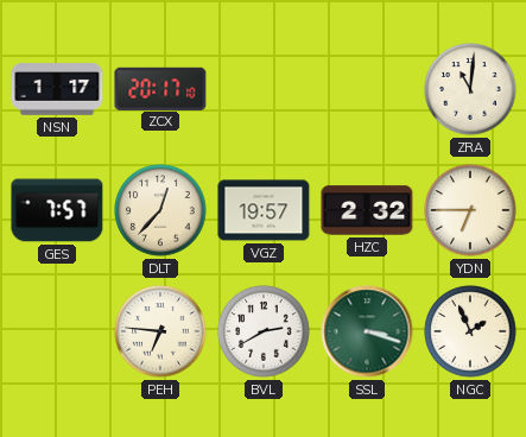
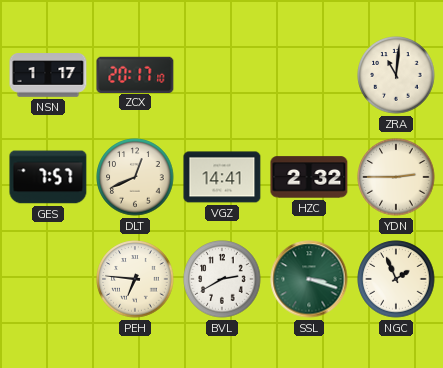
DLT: 12:37 -> 12:41
VGZ: 19:57 -> 14:41
YDN: 6:45 -> 2:45
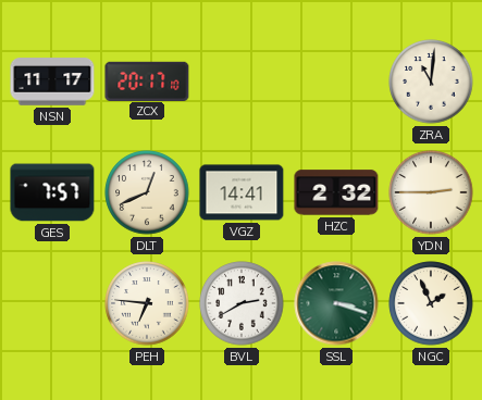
NSN: 1:17 -> 11:17
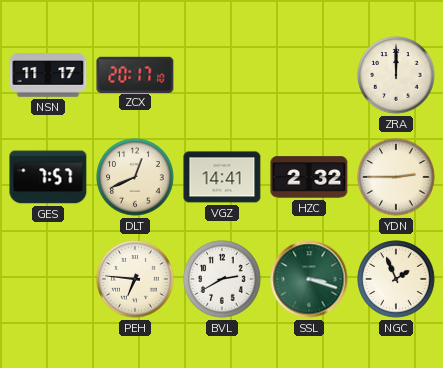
ZRA: 11:01 -> 12:00
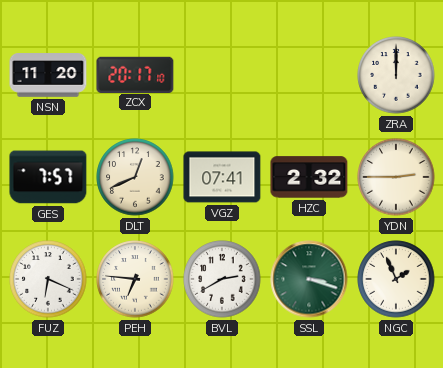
NSN: 11:17 -> 11:20
VGZ: 14:41 -> 07:41
FUZ: none -> 6:19
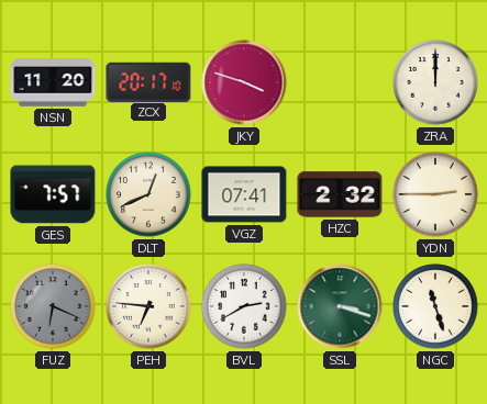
JKY: none -> 3:48
FUZ dial: white -> grey
NGC: 1:56 -> 11:27
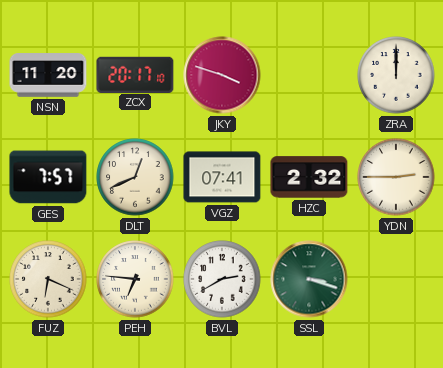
FUZ dial: grey -> cream
NGC: 11:27 -> none
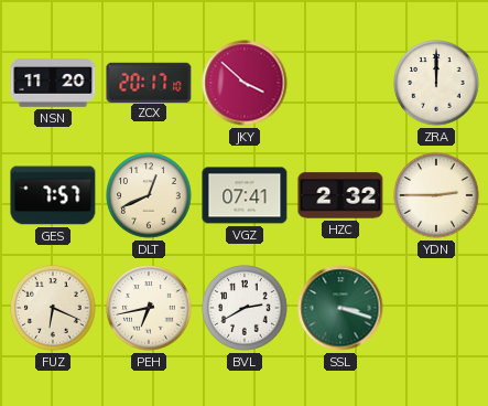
JKY: 3:48 -> 3:52
PEH: 6:46 -> 6:43
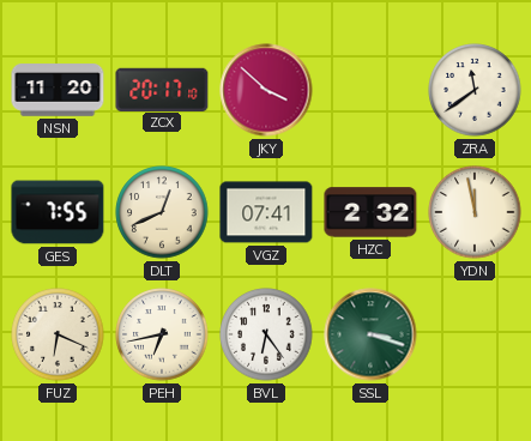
ZRA: 12:00 -> 11:39
GES: 7:57 -> 7:55
YDN: 2:45 -> 11:58
BVL: 2:40 -> 6:24
